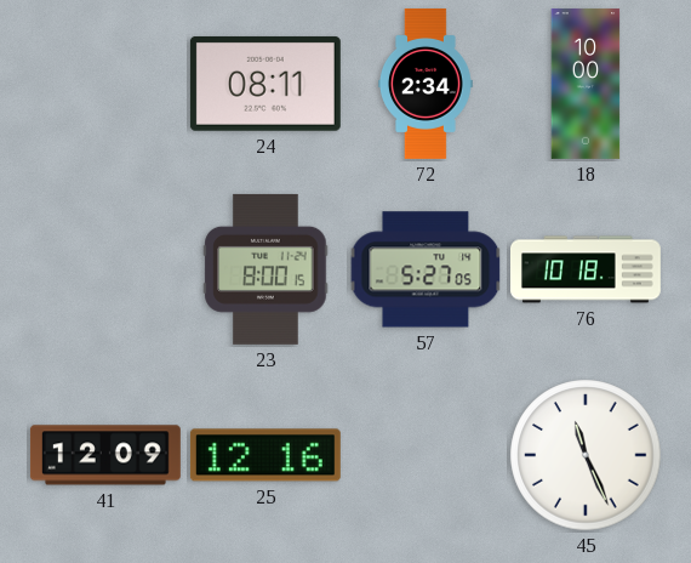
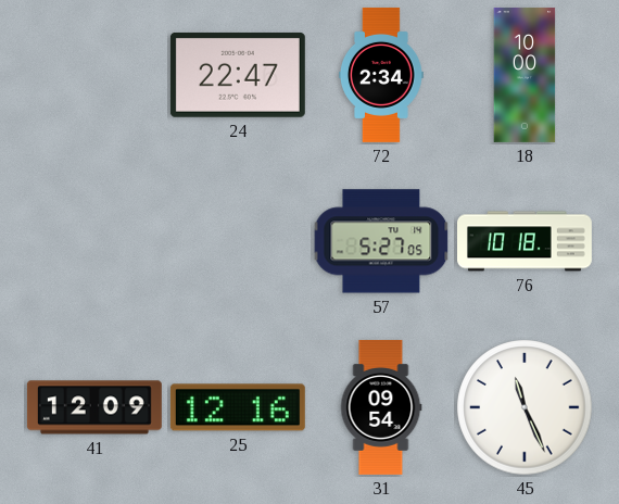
24: 08:11 -> 22:47
23: 8:00 -> none
31: none -> 09:54
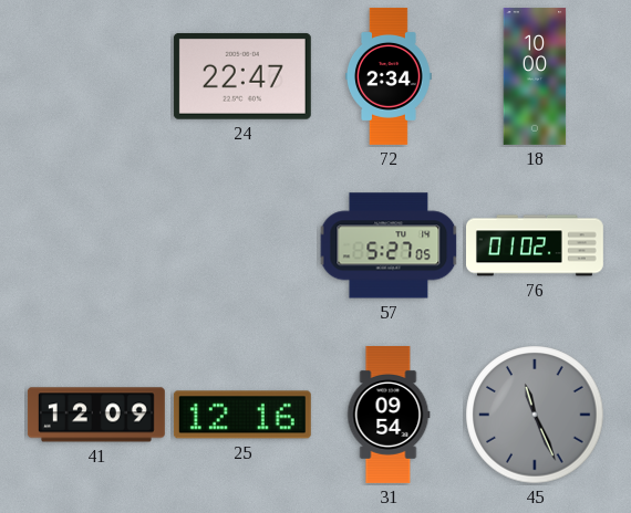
76: 10:18 -> 01:02
45 dial: white -> grey
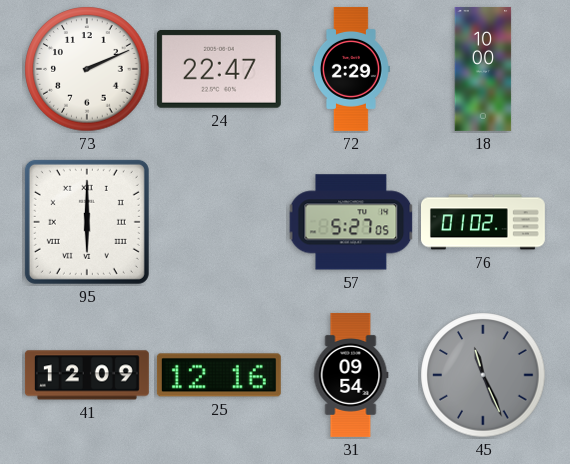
73: none -> 2:11
72: 2:34 -> 2:29
95: none -> 6:00
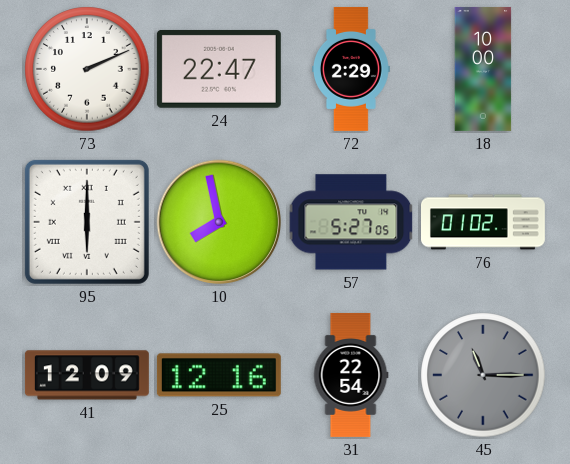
10: none -> 7:58
31: 09:54 -> 22:54
45: 11:26 -> 11:15
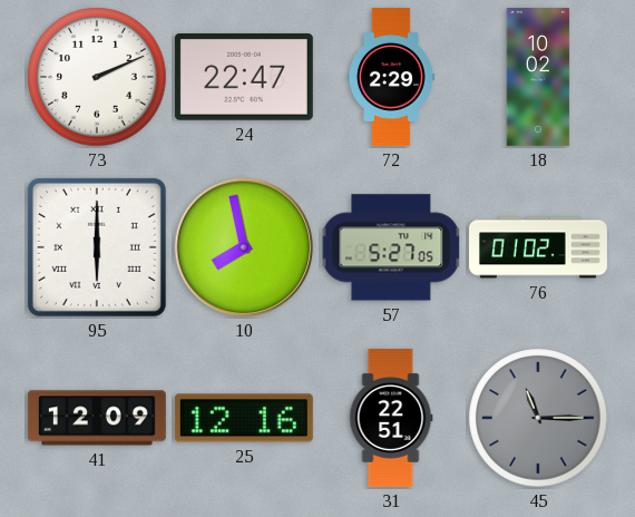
18: 10:00 -> 10:02
31: 22:54 -> 22:51
